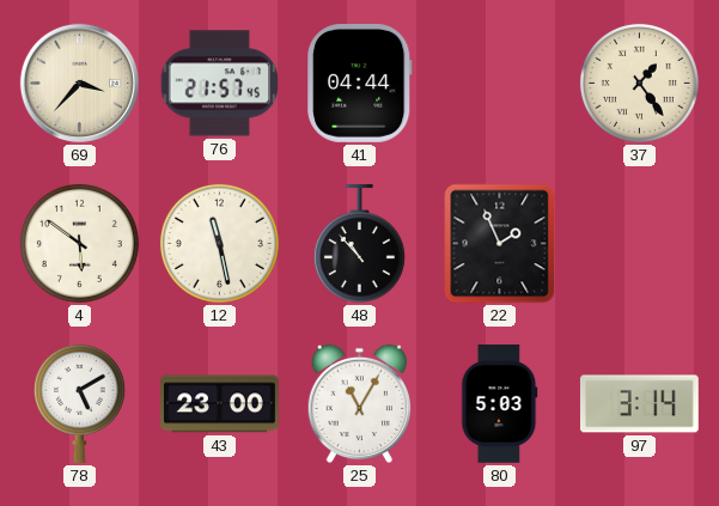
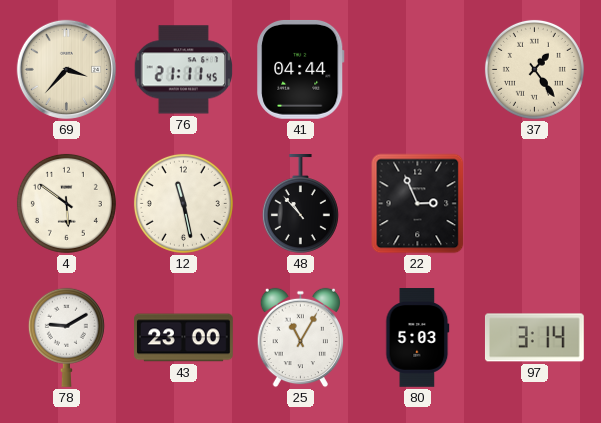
76: 21:57 -> 21:11
22: 1:56 -> 2:56
78: 5:10 -> 9:10
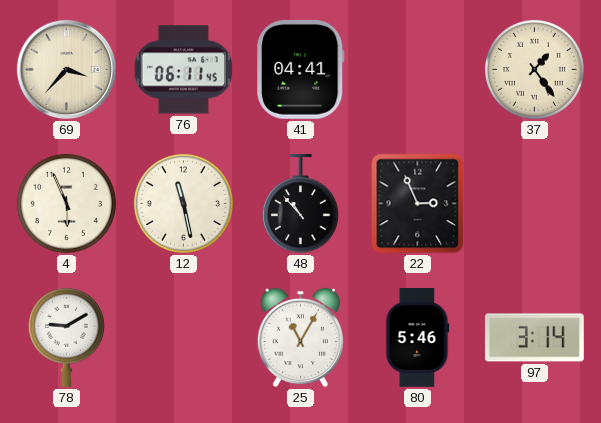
76: 21:11 -> 06:11
41: 04:44 -> 04:41
4: 5:51 -> 5:56
43: 23:00 -> none
80: 5:03 -> 5:46
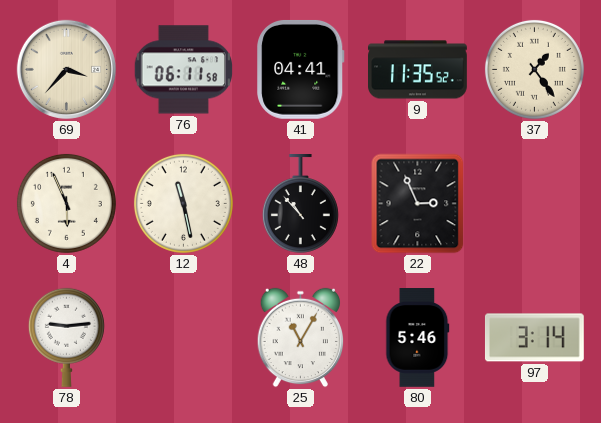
76: 06:11:45 -> 06:11:58
9: none -> 11:35
78: 9:10 -> 9:14
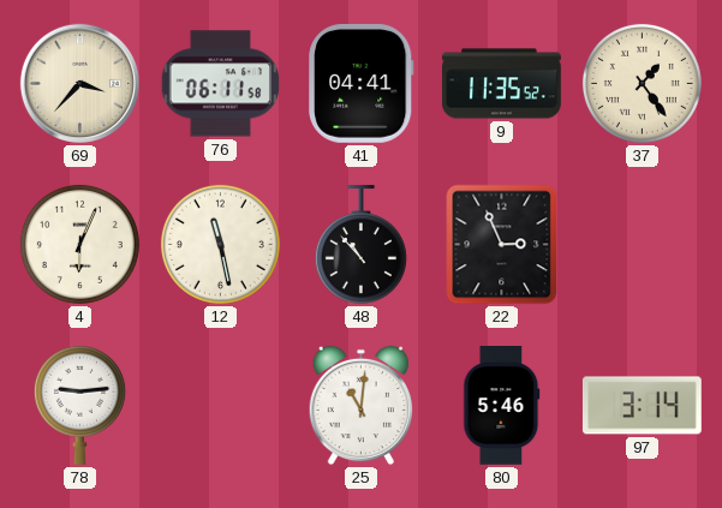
4: 5:56 -> 6:04
25: 11:05 -> 11:01
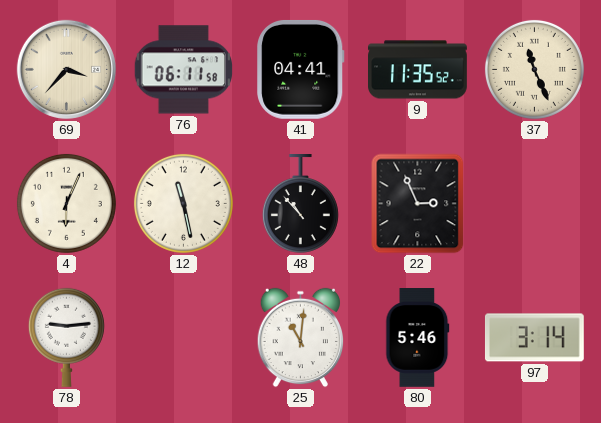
37: 1:24 -> 11:26
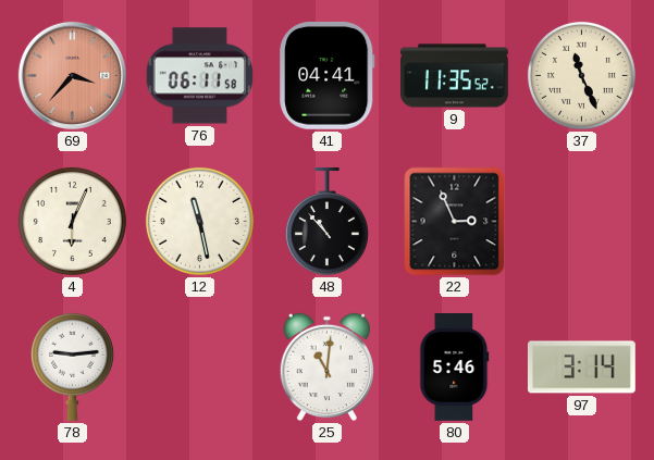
69 dial: cream -> salmon
